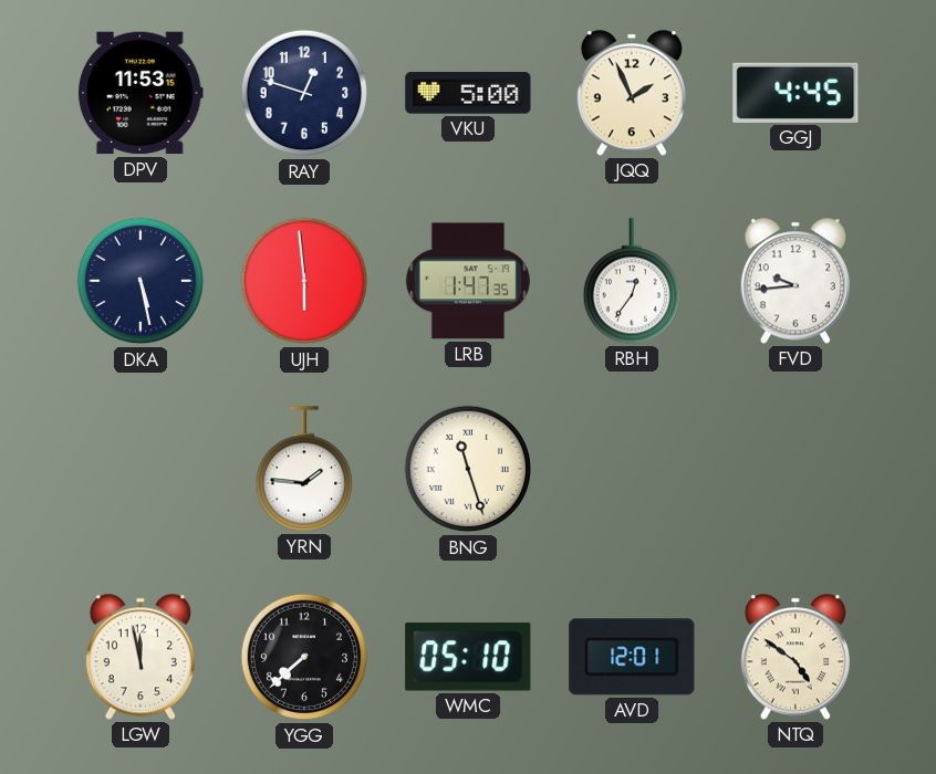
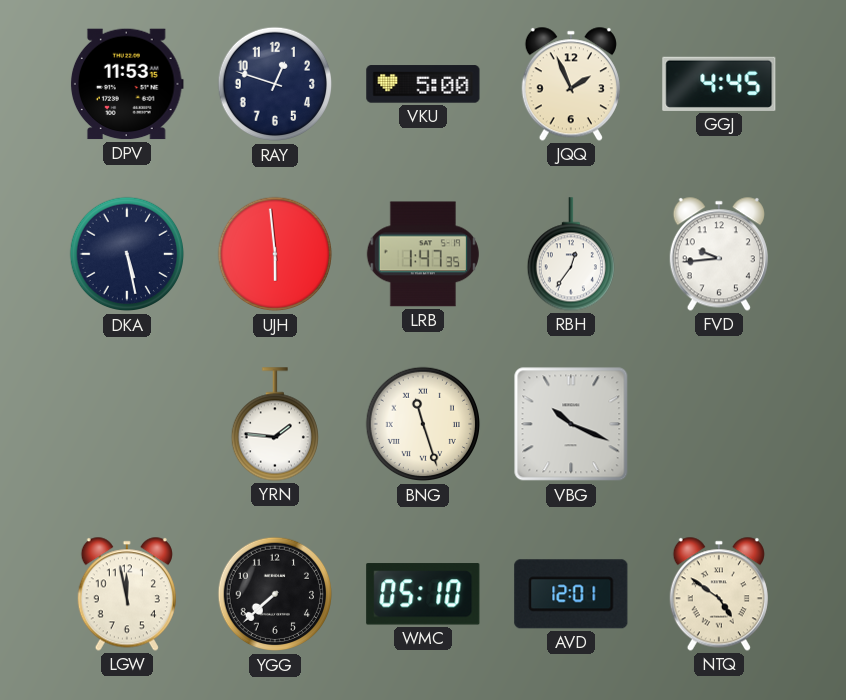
VBG: none -> 10:19
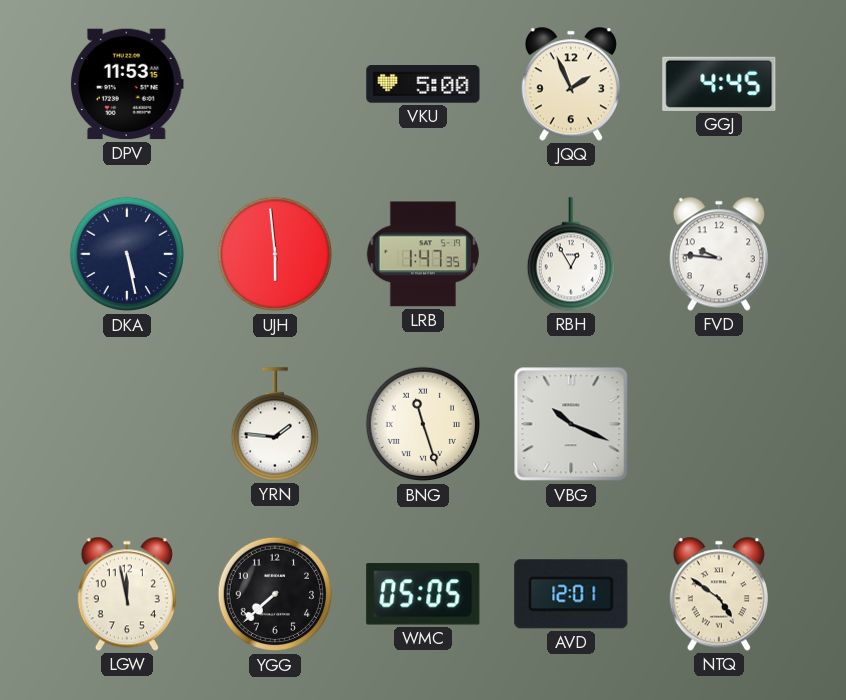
RAY: 12:48 -> none
RBH: 12:36 -> 12:55
FVD: 9:44 -> 9:46
WMC: 05:10 -> 05:05
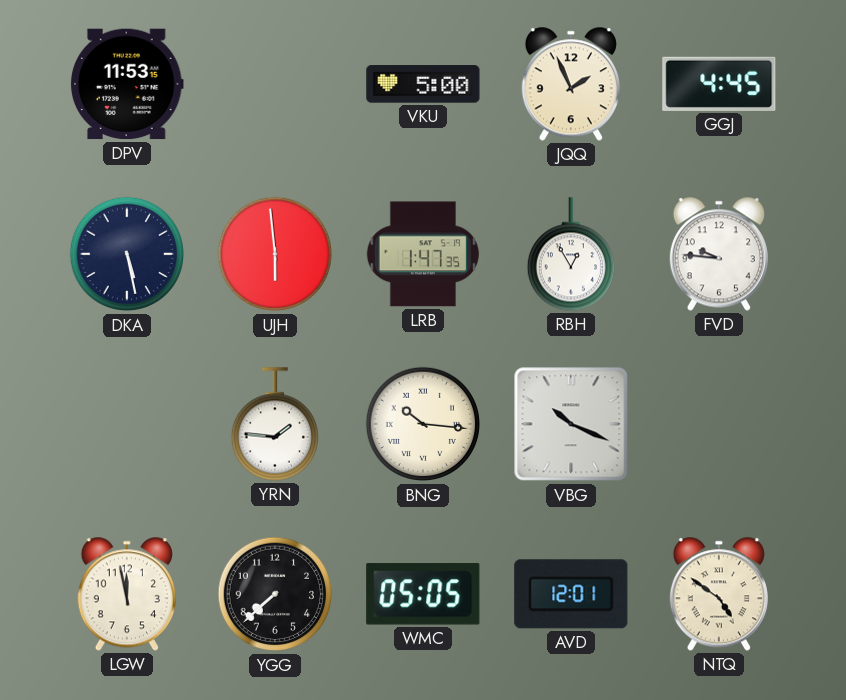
BNG: 11:27 -> 10:16
